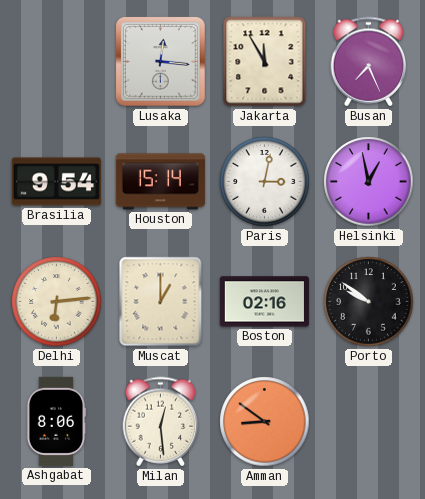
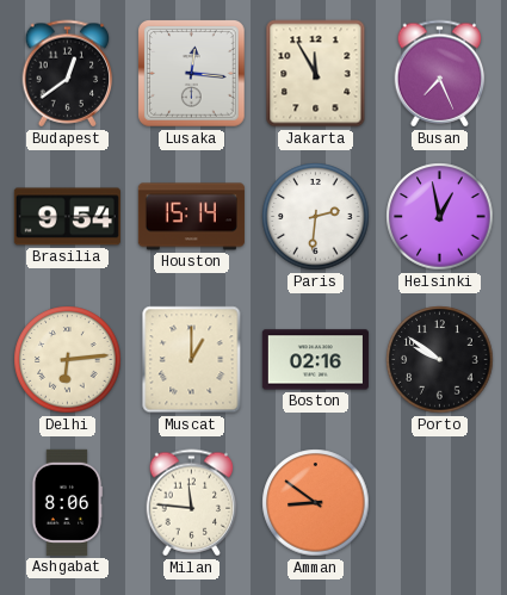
Budapest: none -> 12:39
Paris: 3:02 -> 2:31
Milan: 12:29 -> 11:46
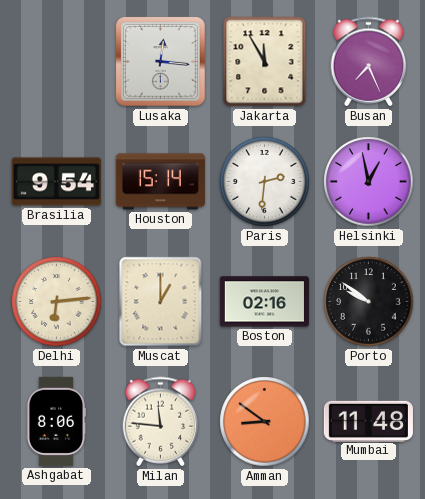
Budapest: 12:39 -> none
Mumbai: none -> 11:48
